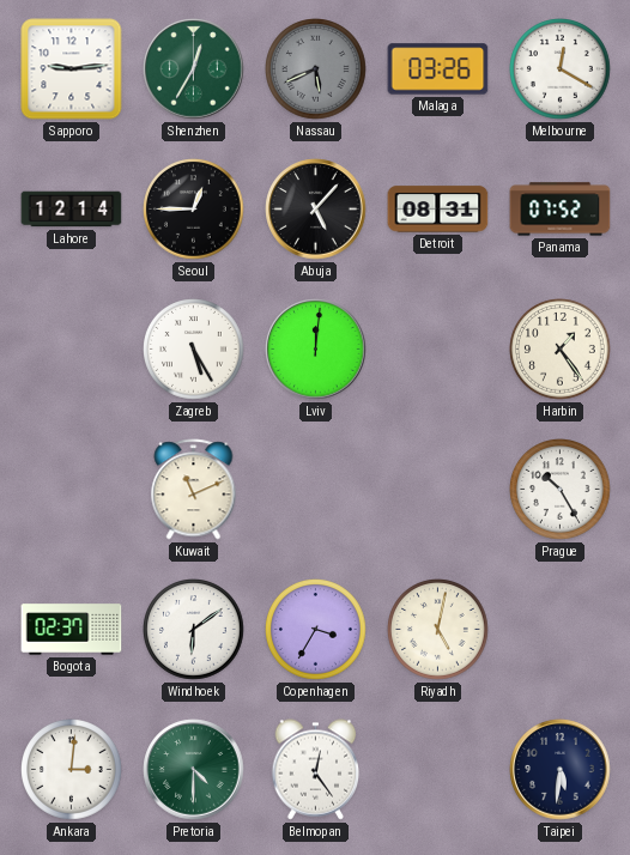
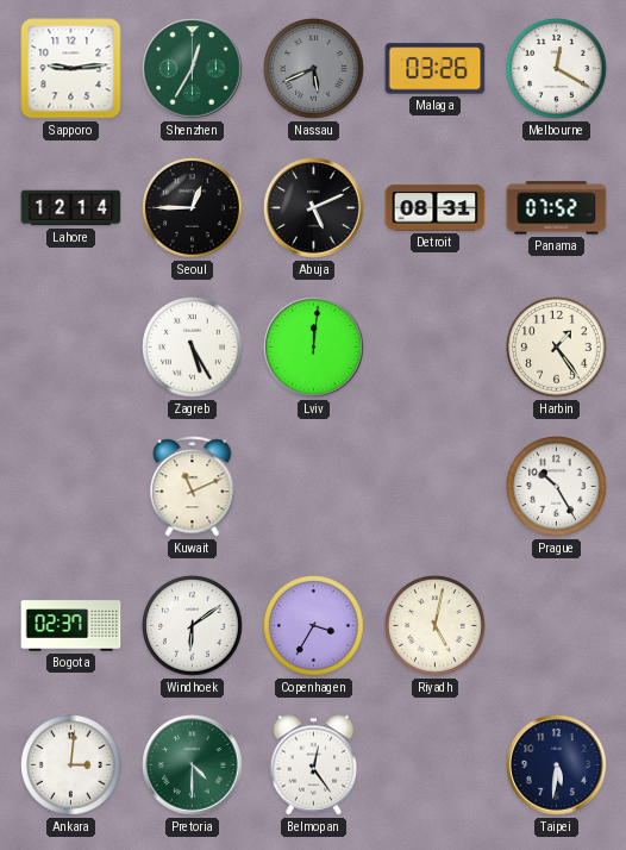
Abuja: 5:07 -> 5:11
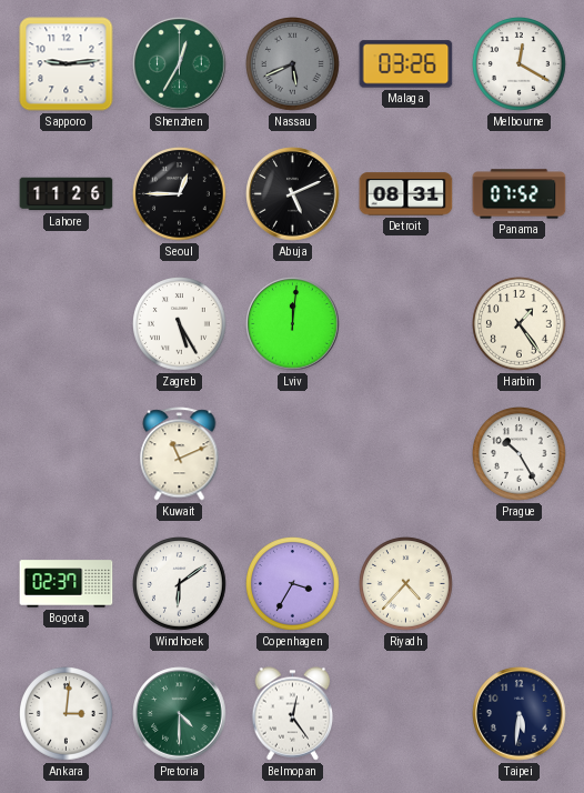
Lahore: 12:14 -> 11:26
Riyadh: 5:02 -> 4:37
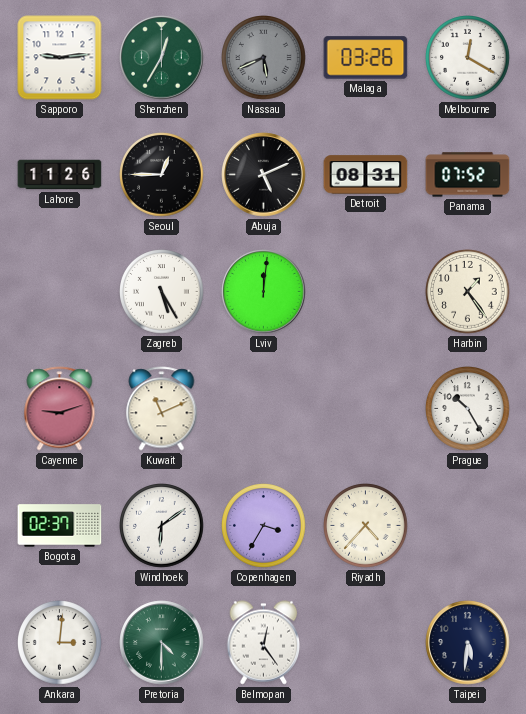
Cayenne: none -> 9:12
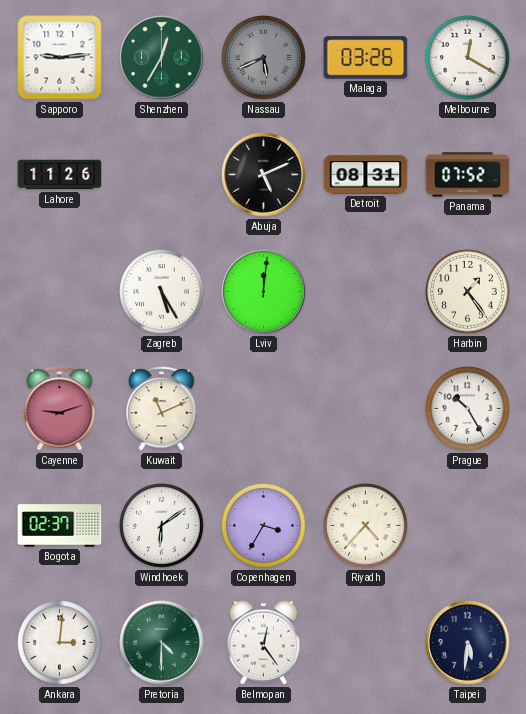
Seoul: 12:45 -> none
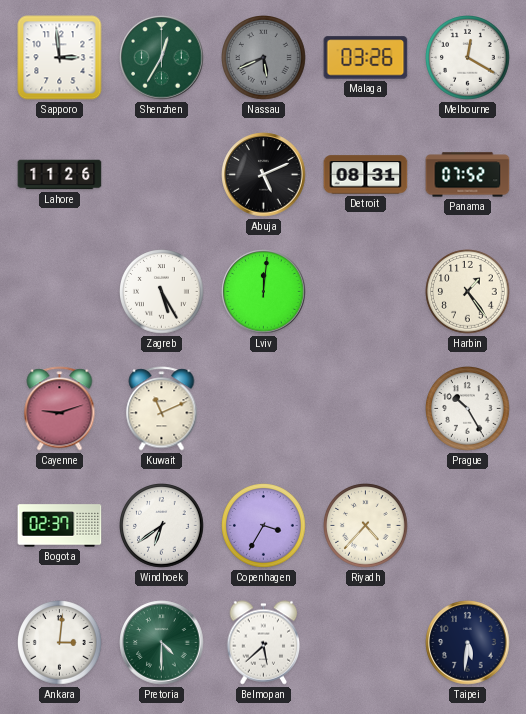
Sapporo: 9:14 -> 2:59
Windhoek: 6:09 -> 6:39
Belmopan: 12:24 -> 5:38
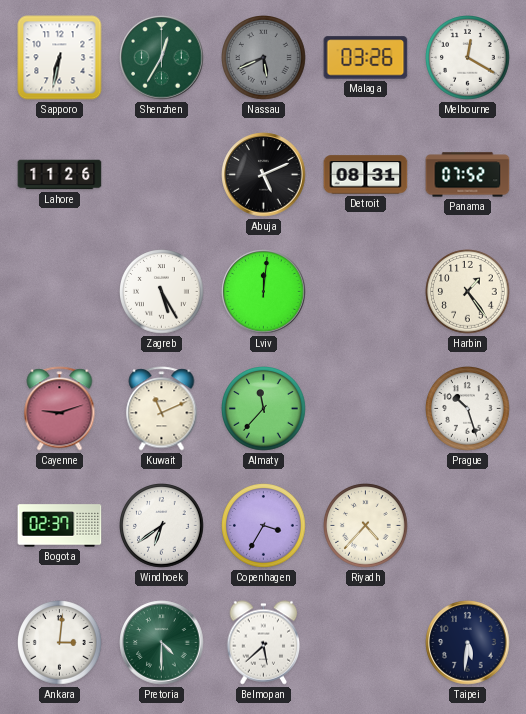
Sapporo: 2:59 -> 6:32
Almaty: none -> 11:37
Prague: 10:25 -> 10:27
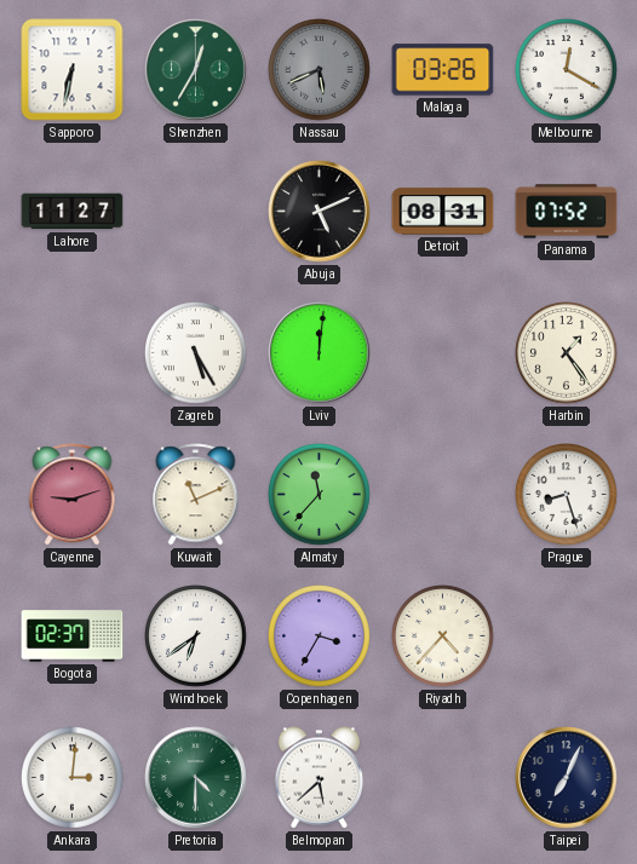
Lahore: 11:26 -> 11:27
Prague: 10:27 -> 8:27
Taipei: 5:31 -> 7:04
